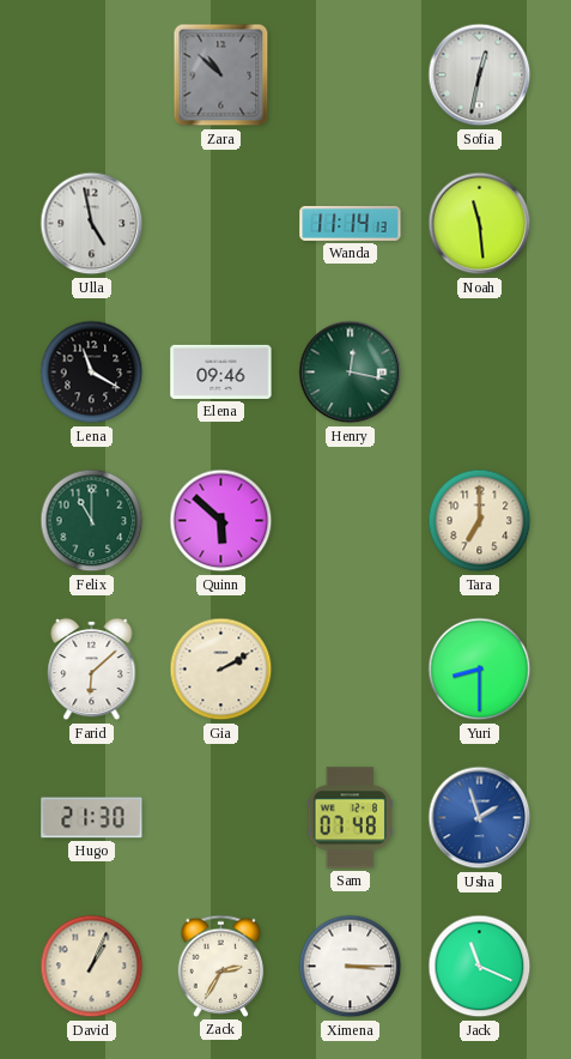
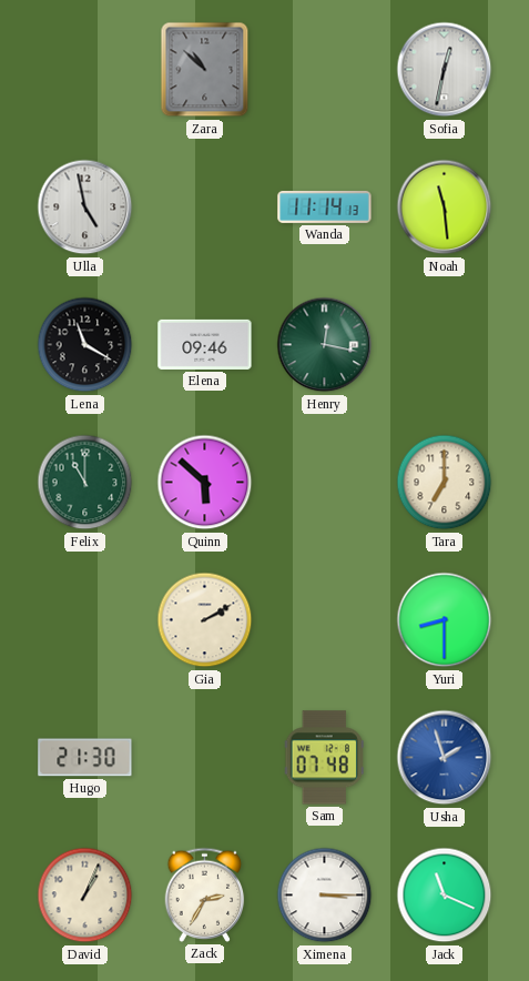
Farid: 6:08 -> none
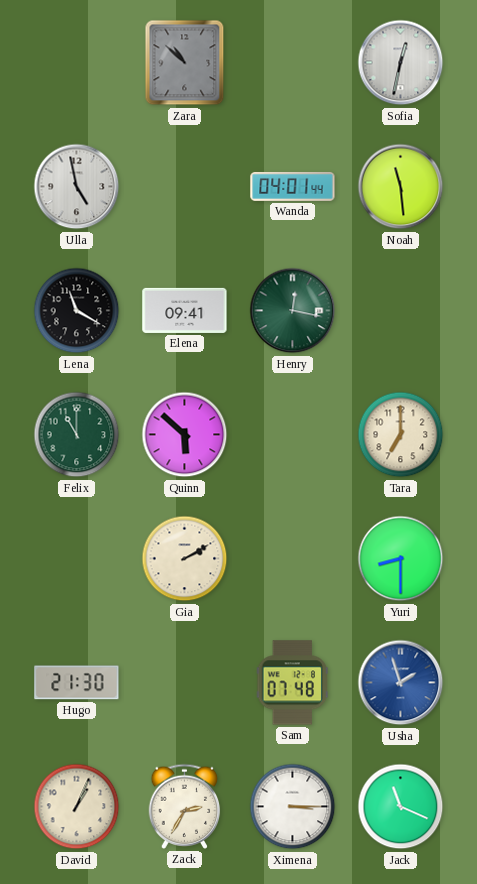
Wanda: 11:14 -> 04:01
Elena: 09:46 -> 09:41
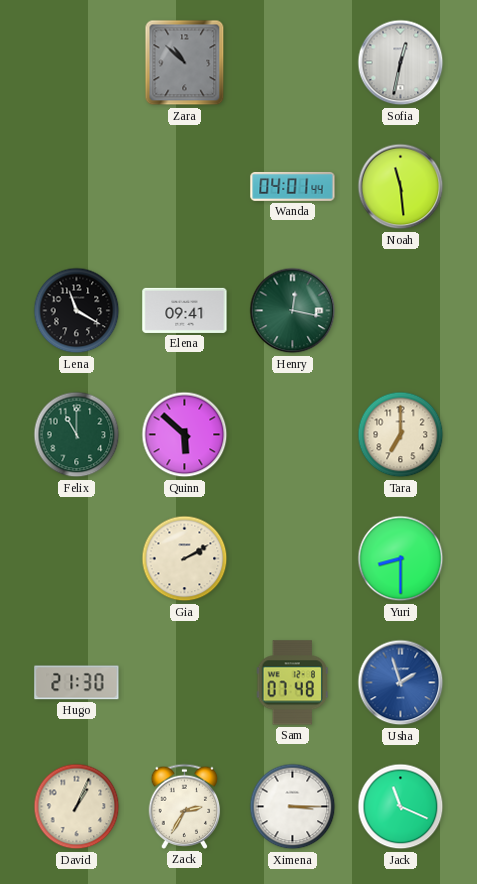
Ulla: 4:58 -> none
